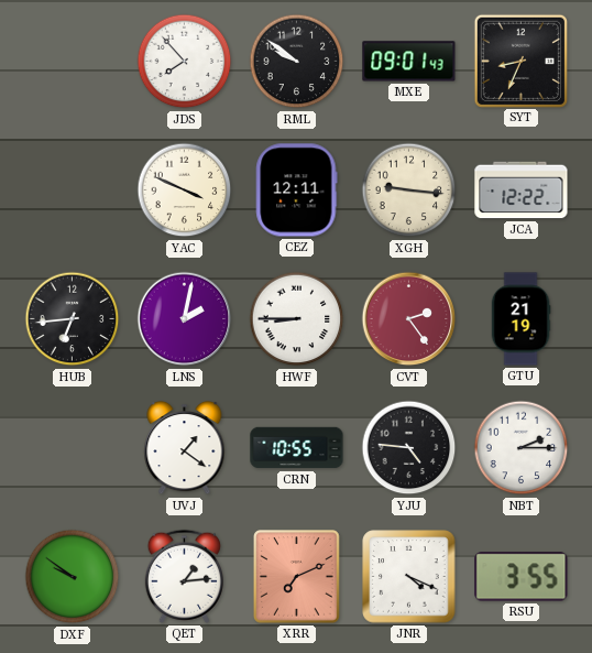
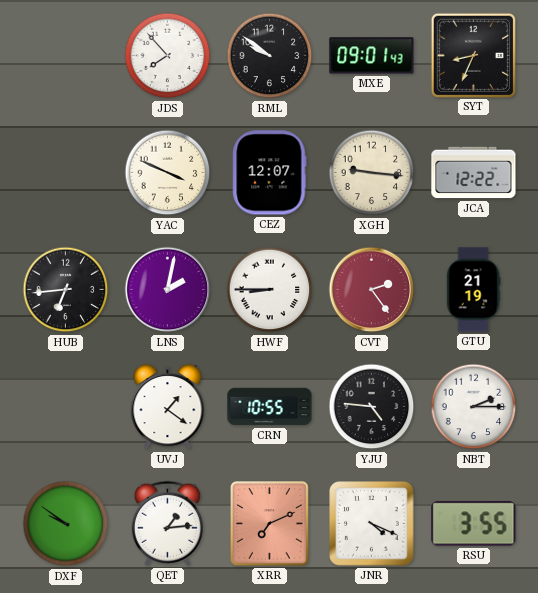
CEZ: 12:11 -> 12:07
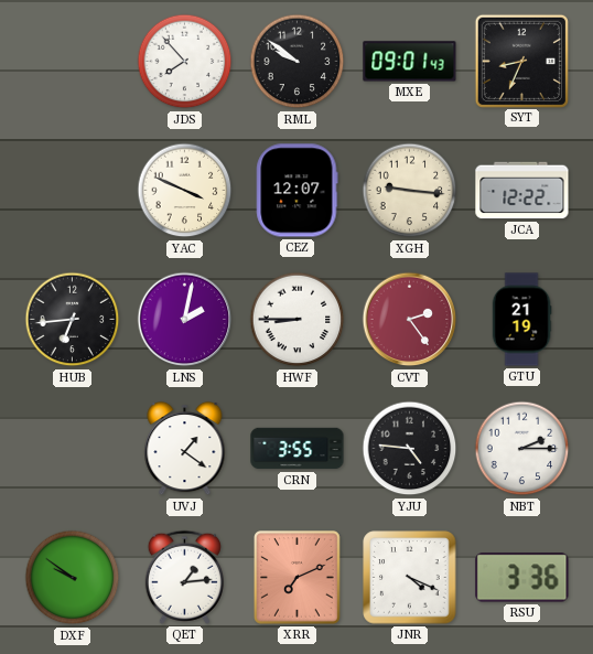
CRN: 10:55 -> 3:55
RSU: 3:55 -> 3:36
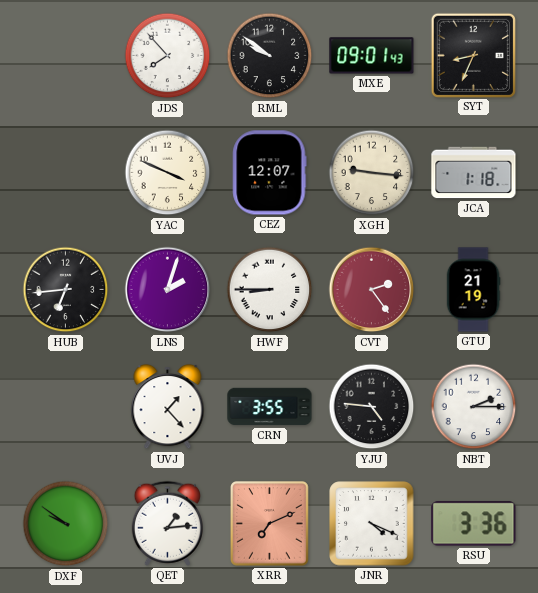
JCA: 12:22 -> 1:18
LNS: 2:02 -> 2:03
UVJ: 1:21 -> 1:23
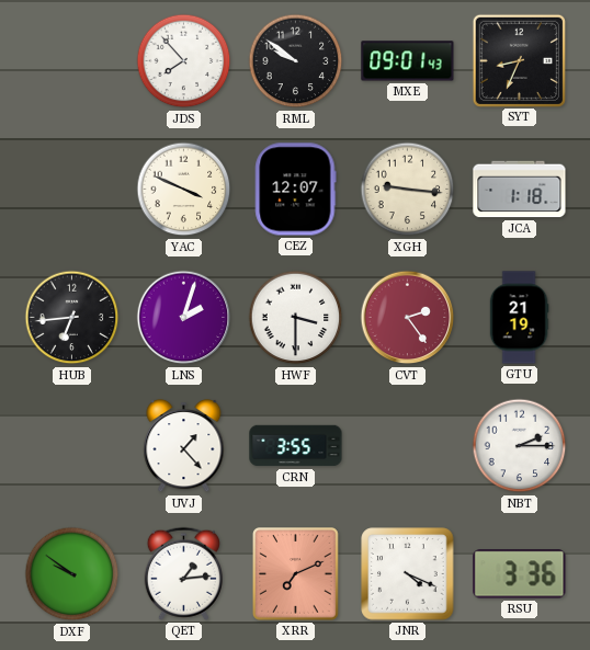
HWF: 8:45 -> 3:30
YJU: 4:46 -> none
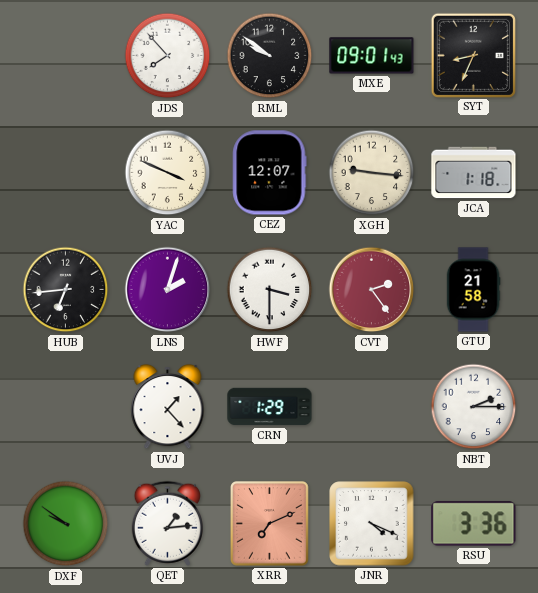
GTU: 21:19 -> 21:58
CRN: 3:55 -> 1:29
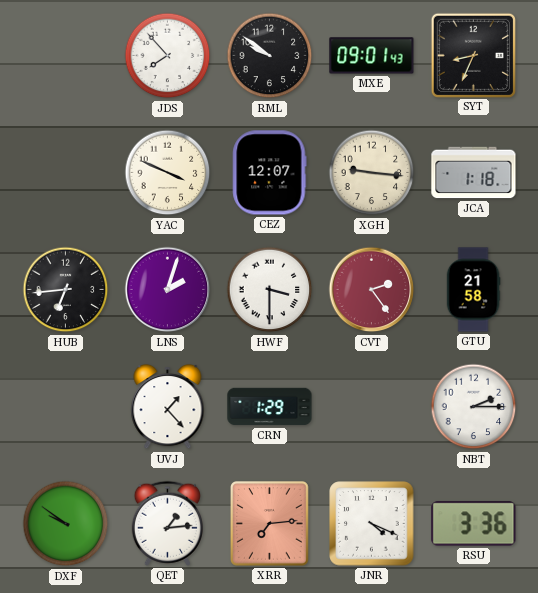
XRR: 7:11 -> 7:14
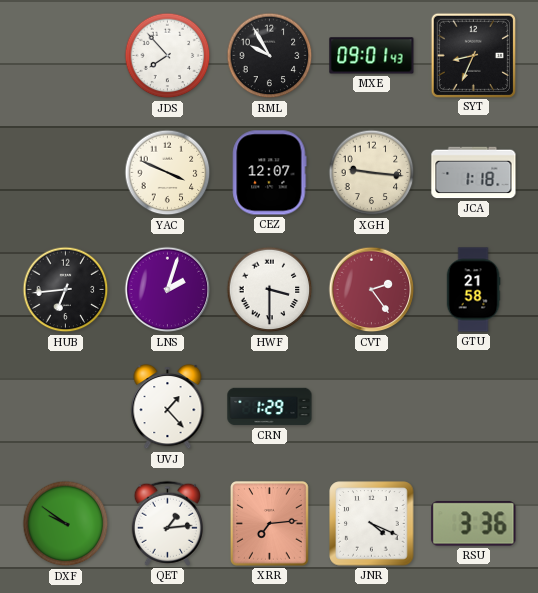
RML: 9:51 -> 9:55
NBT: 2:15 -> none
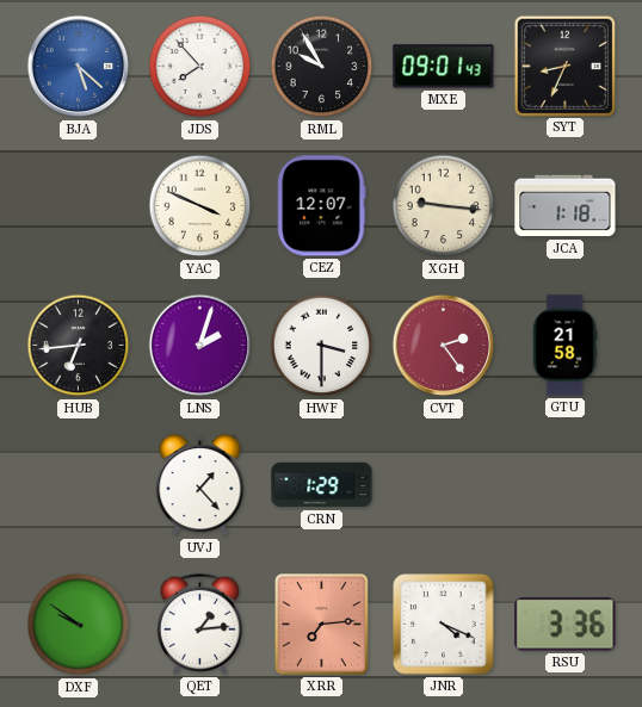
BJA: none -> 5:22
